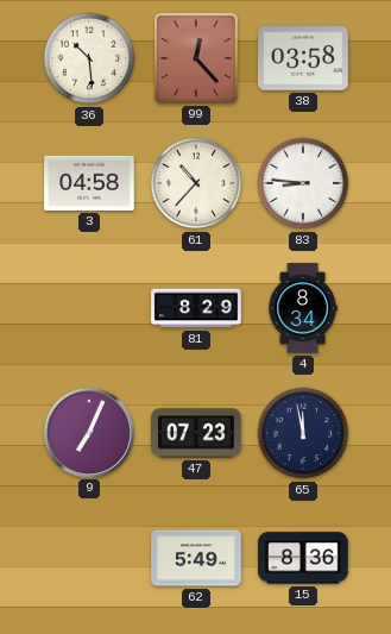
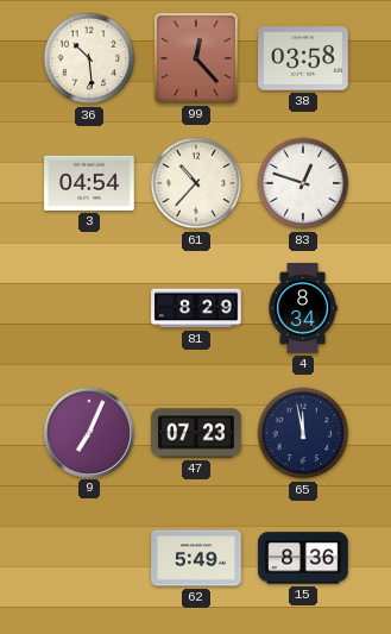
3: 04:58 -> 04:54
83: 8:46 -> 12:48
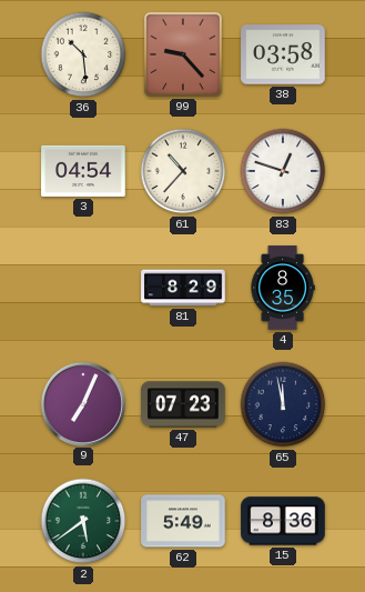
99: 12:23 -> 9:23
4: 8:34 -> 8:35
2: none -> 5:39
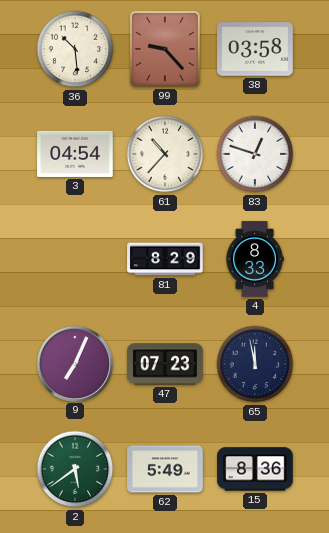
4: 8:35 -> 8:33
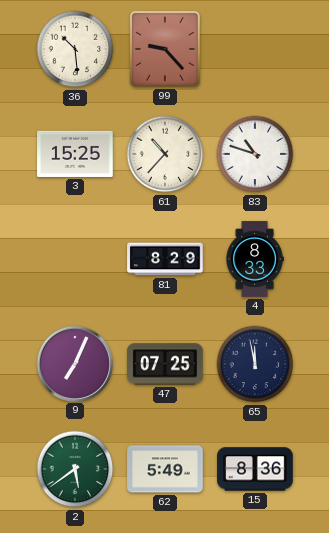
38: 03:58 -> none
3: 04:54 -> 15:25
83: 12:48 -> 10:48
47: 07:23 -> 07:25
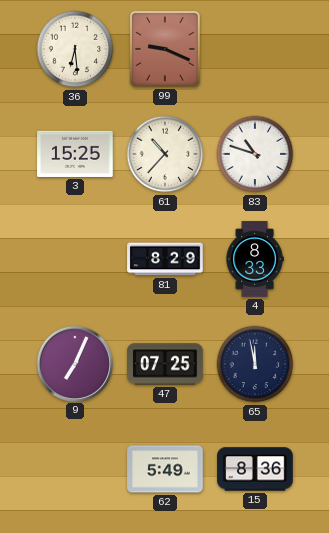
36: 10:29 -> 6:29
99: 9:23 -> 9:19
2: 5:39 -> none
